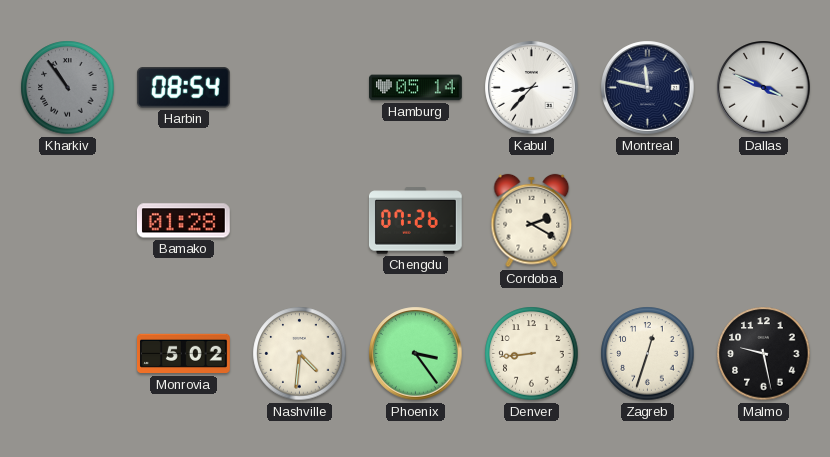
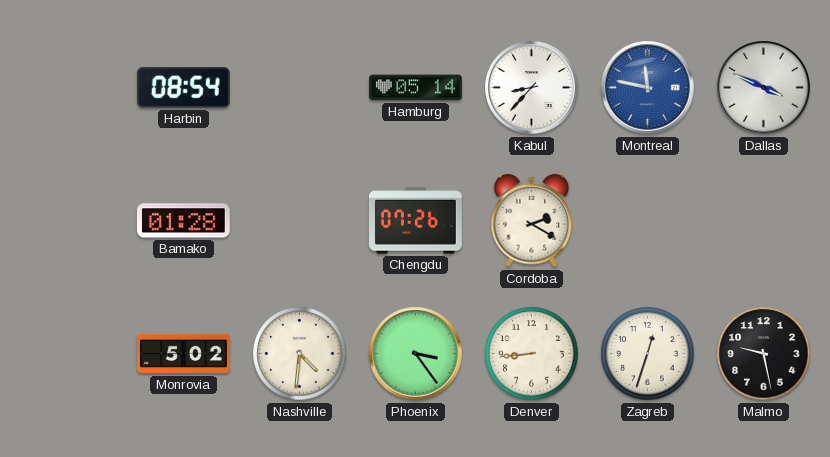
Kharkiv: 10:54 -> none
Montreal dial: navy -> blue
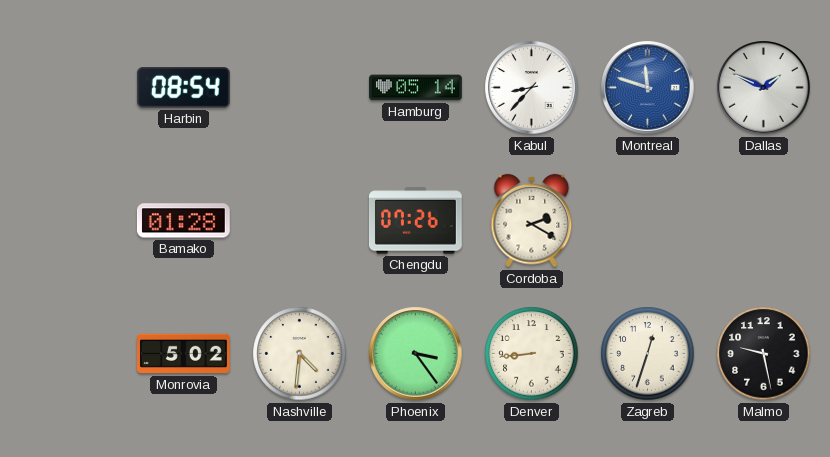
Montreal: 11:47 -> 11:48
Dallas: 3:49 -> 1:49
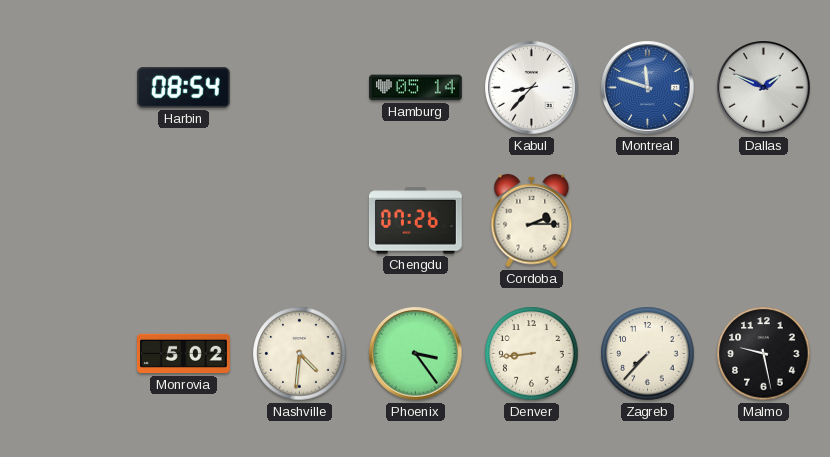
Bamako: 01:28 -> none
Cordoba: 2:20 -> 2:15
Zagreb: 12:33 -> 7:37
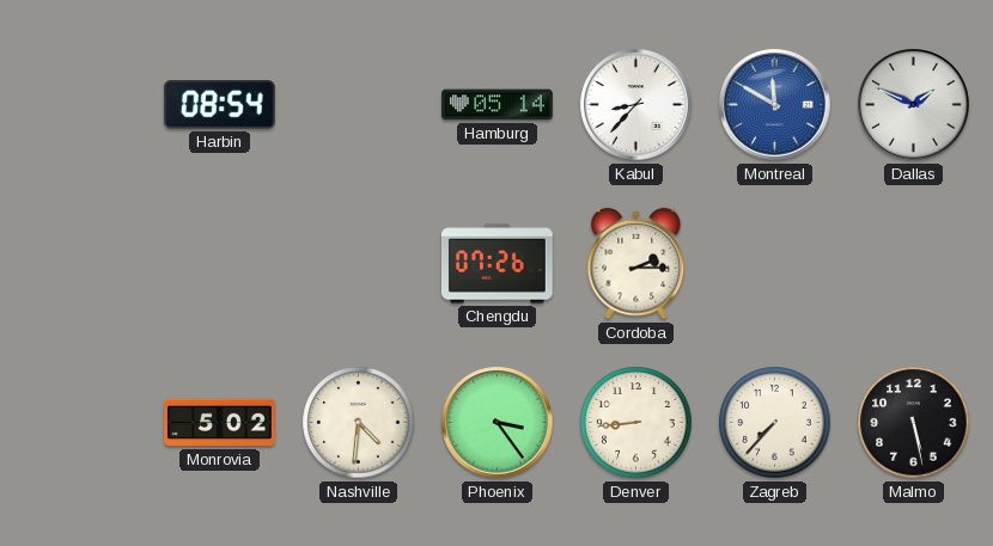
Montreal: 11:48 -> 11:50
Malmo: 9:28 -> 5:28
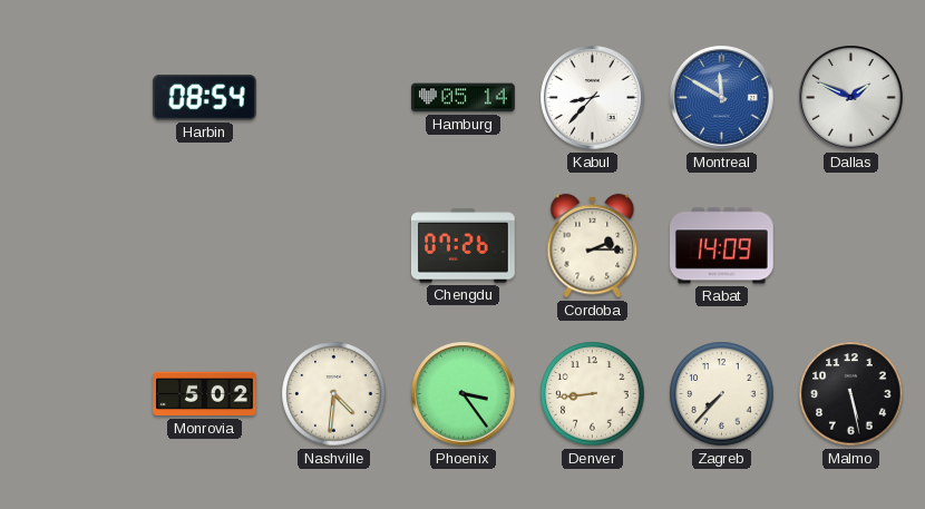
Rabat: none -> 14:09
